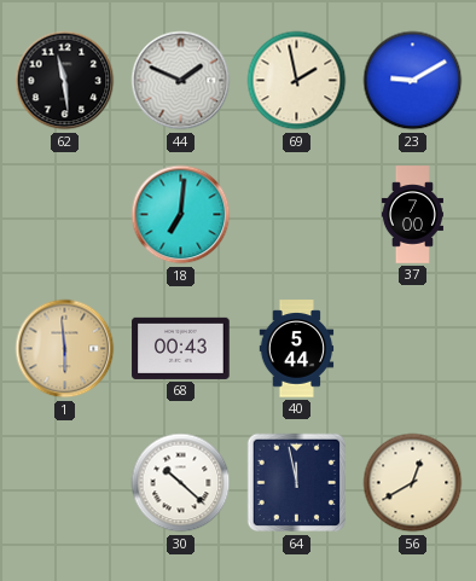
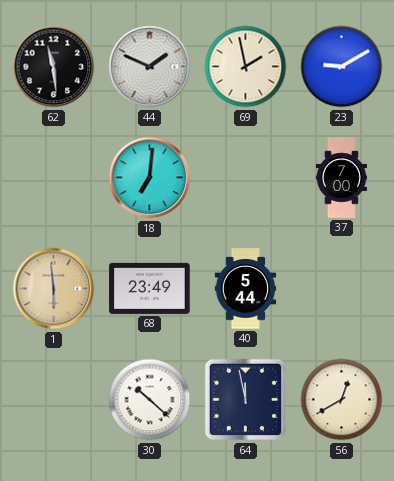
68: 00:43 -> 23:49
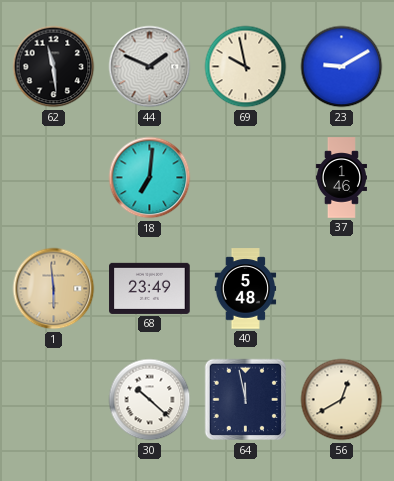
69: 1:58 -> 9:58
37: 7:00 -> 1:46
40: 5:44 -> 5:48
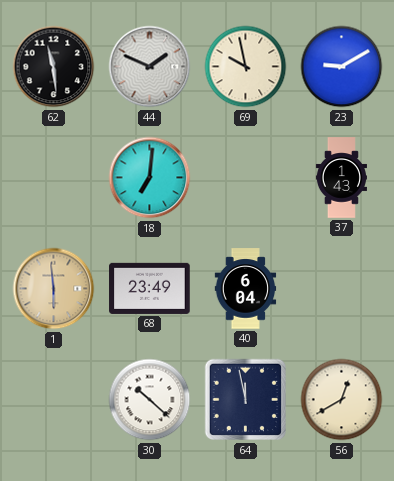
37: 1:46 -> 1:43
40: 5:48 -> 6:04
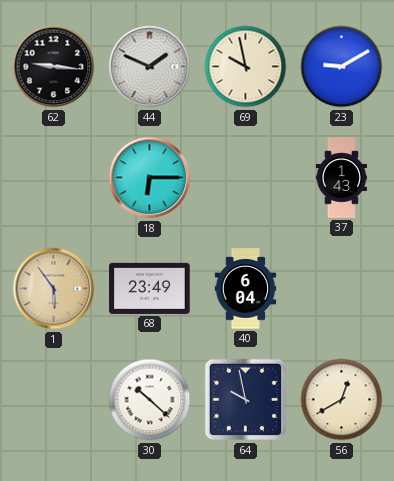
62: 11:29 -> 9:16
18: 7:01 -> 6:15
1: 5:59 -> 5:54
64: 11:58 -> 9:58
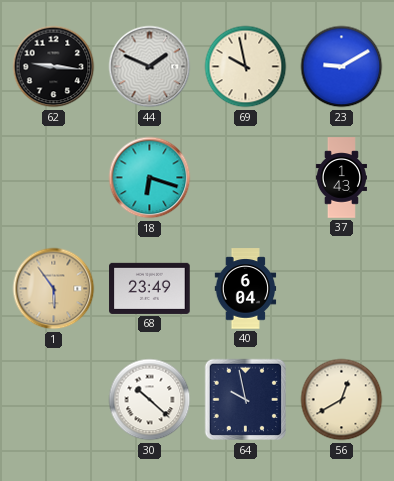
18: 6:15 -> 6:18
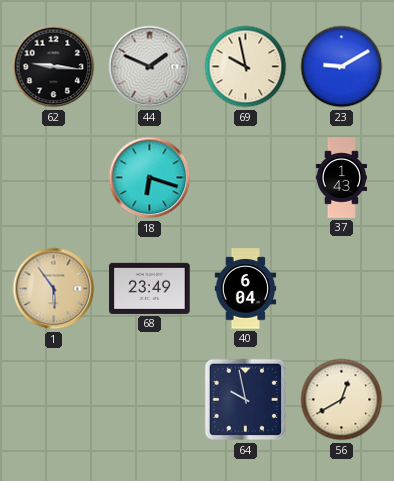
30: 10:22 -> none
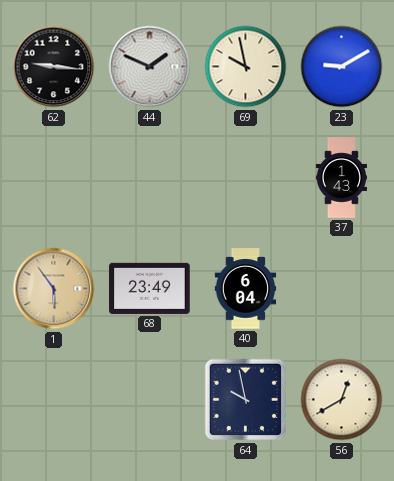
18: 6:18 -> none
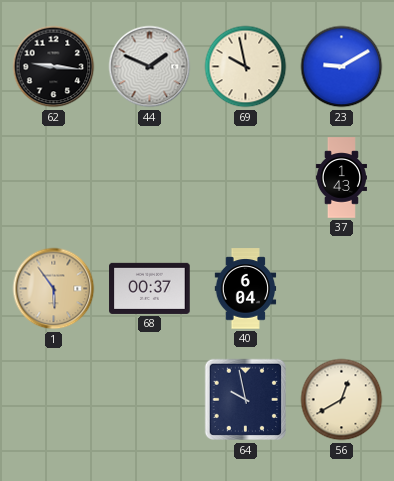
68: 23:49 -> 00:37
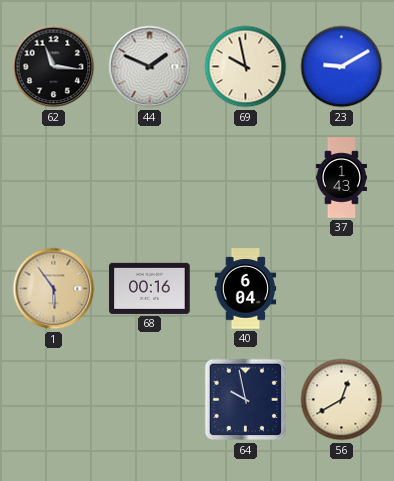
62: 9:16 -> 11:16
68: 00:37 -> 00:16
